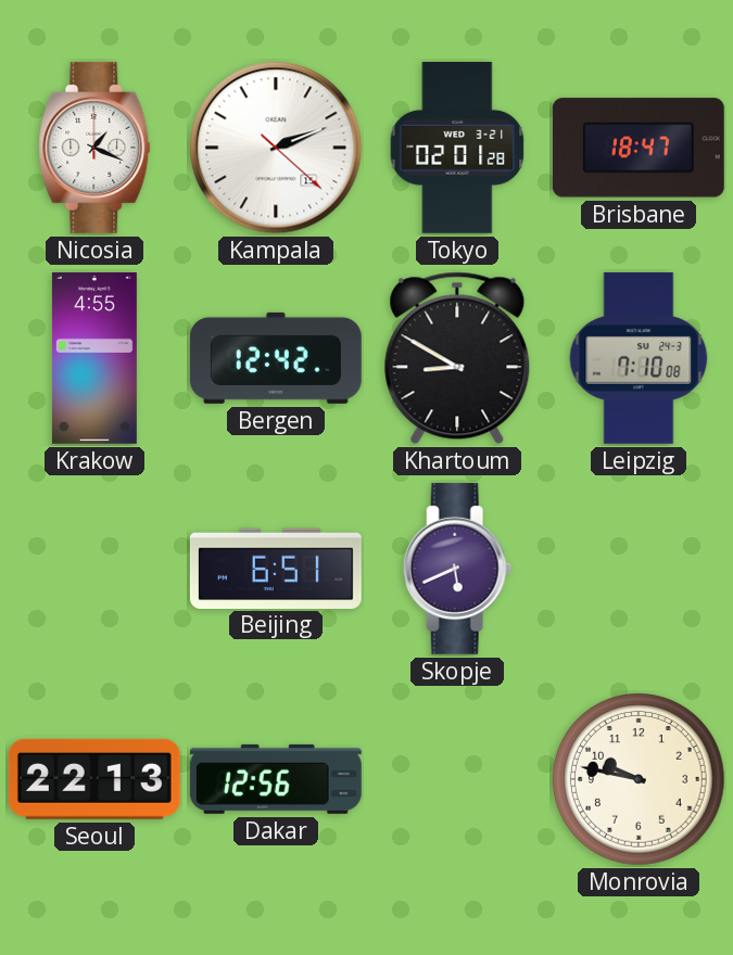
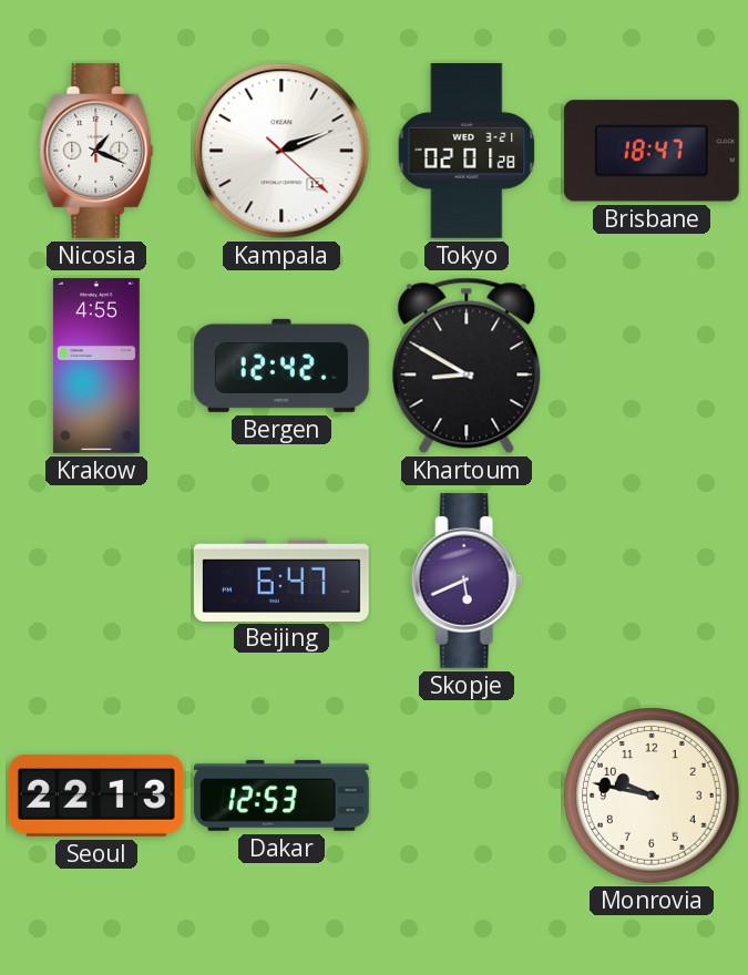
Leipzig: 7:10 -> none
Beijing: 6:51 -> 6:47
Dakar: 12:56 -> 12:53
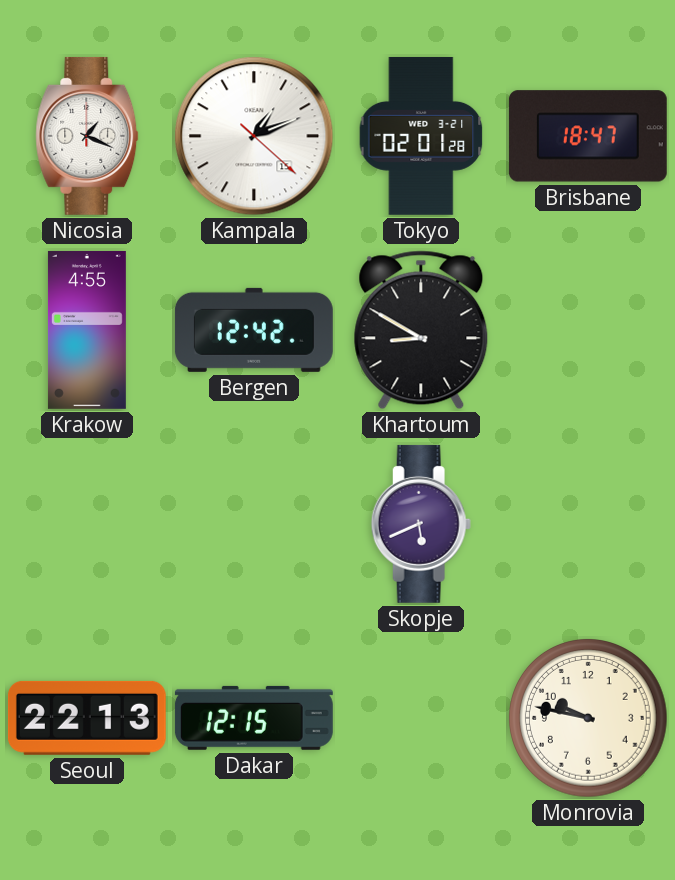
Kampala: 2:11 -> 1:11
Beijing: 6:47 -> none
Dakar: 12:53 -> 12:15
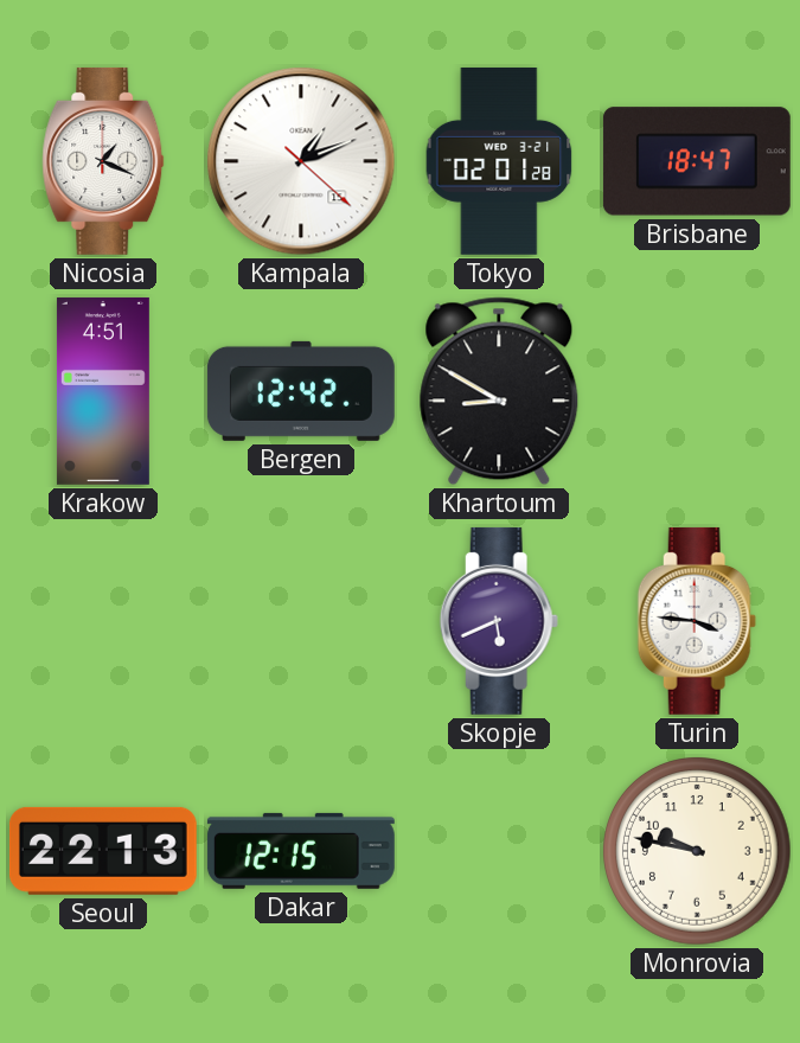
Krakow: 4:55 -> 4:51
Turin: none -> 3:46
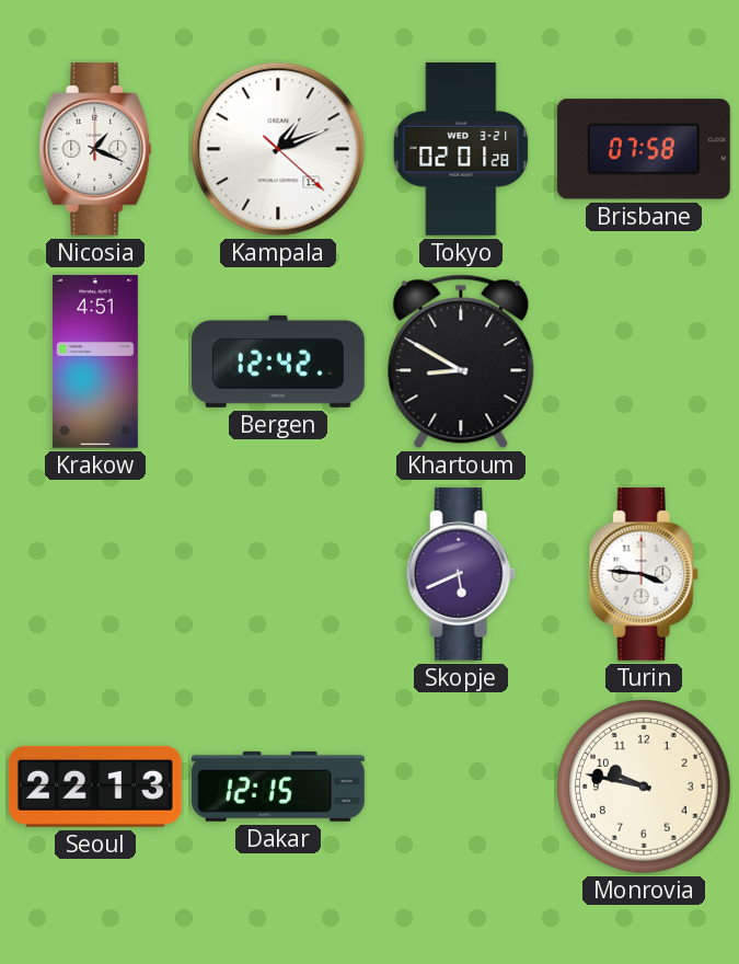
Brisbane: 18:47 -> 07:58
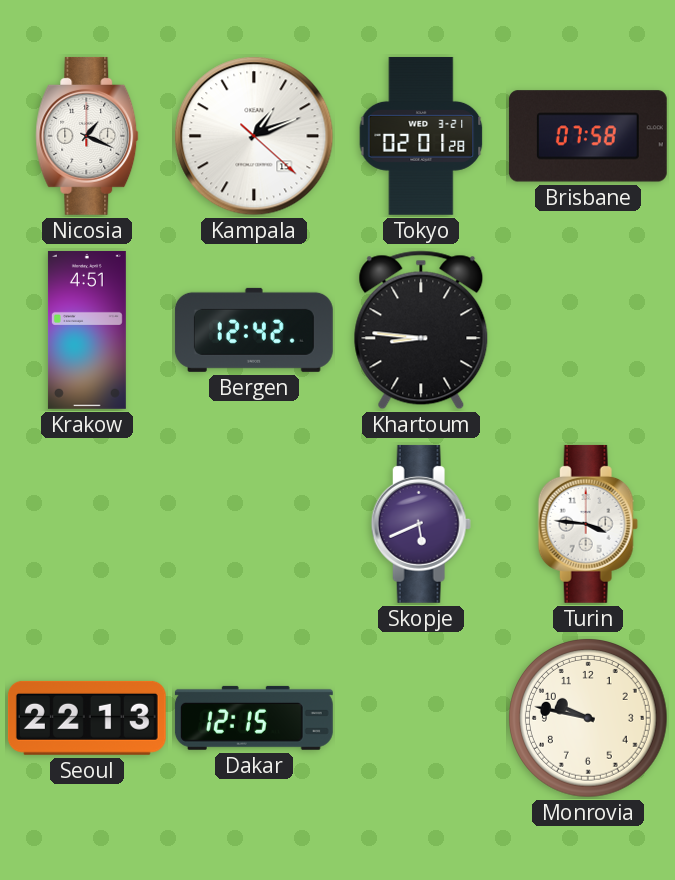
Khartoum: 8:50 -> 8:46
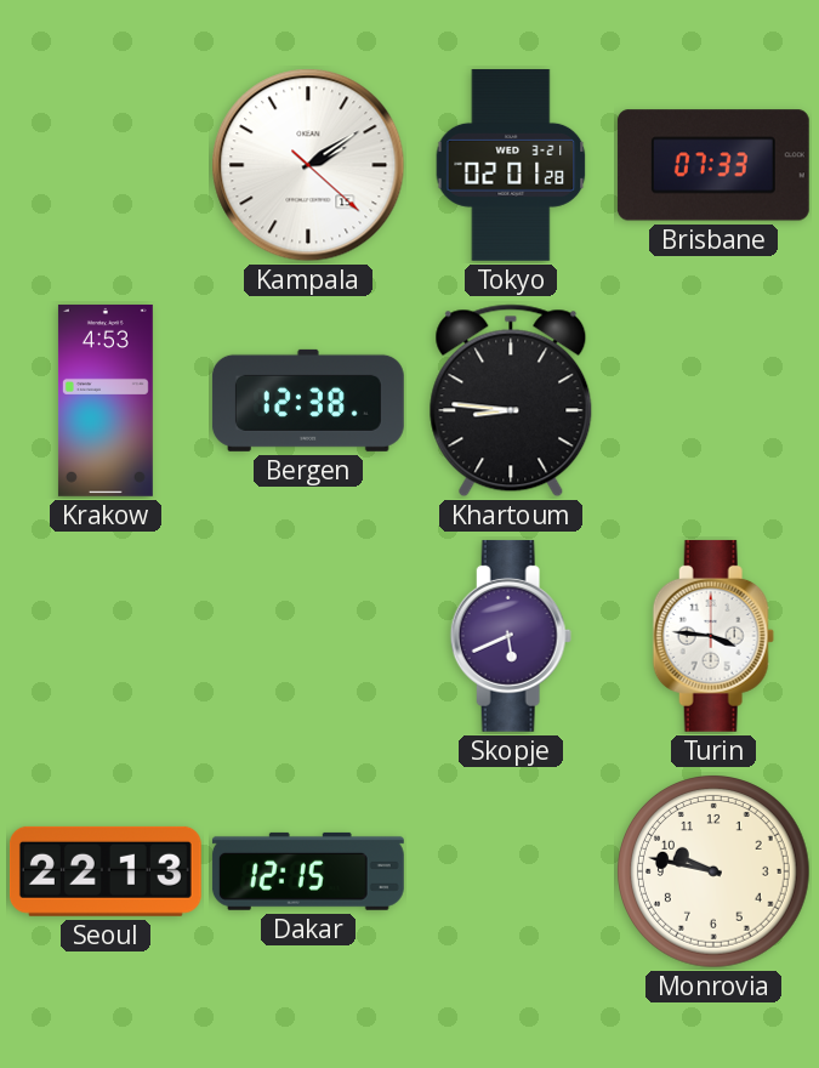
Nicosia: 1:19 -> none
Kampala: 1:11 -> 2:09
Brisbane: 07:58 -> 07:33
Krakow: 4:51 -> 4:53
Bergen: 12:42 -> 12:38
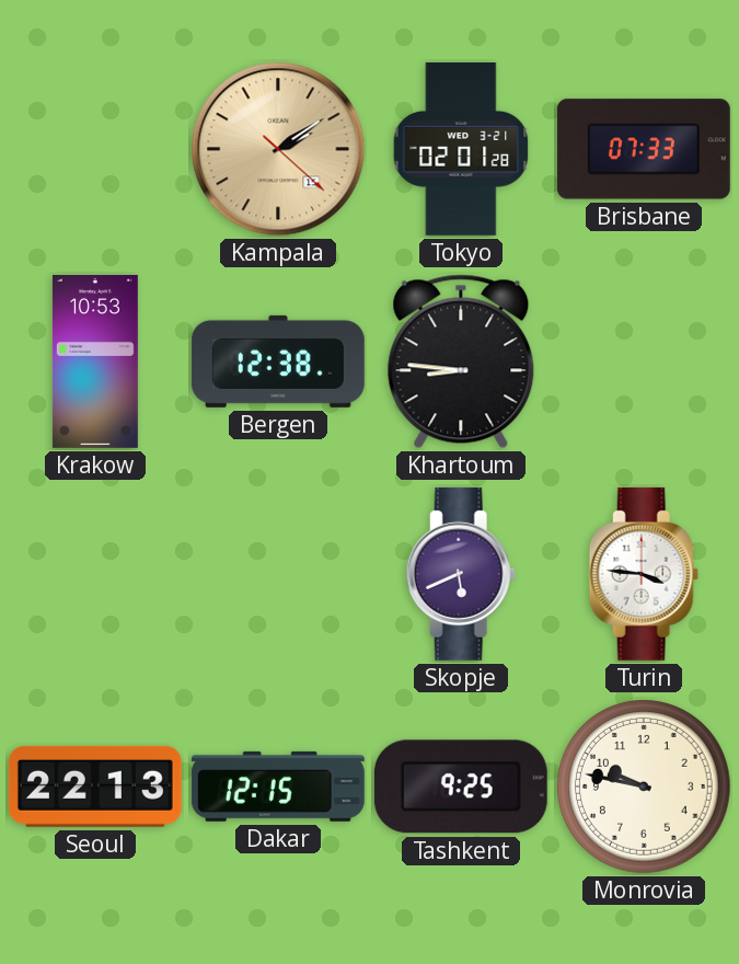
Kampala dial: white -> champagne
Krakow: 4:53 -> 10:53
Tashkent: none -> 9:25
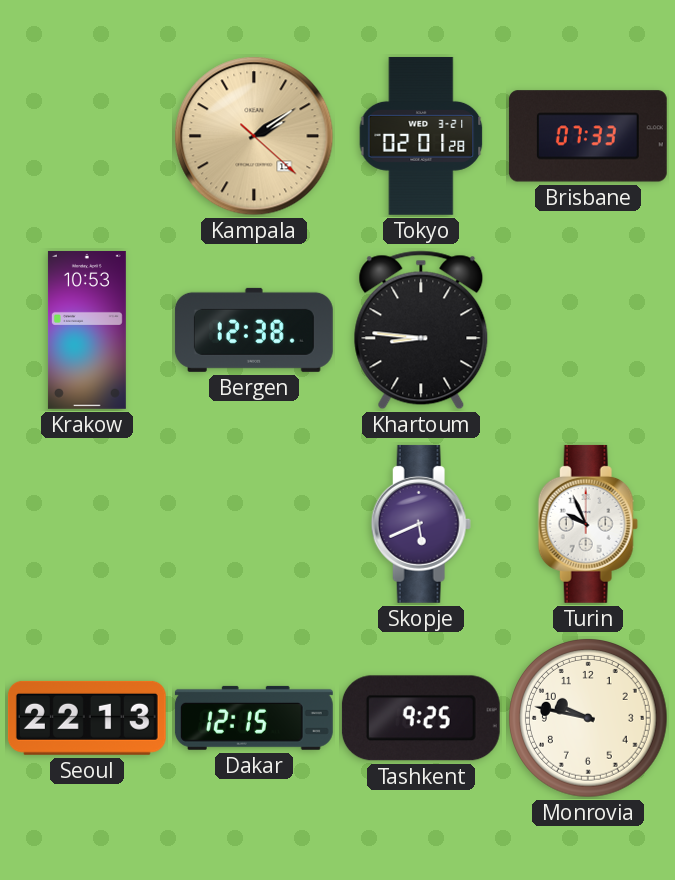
Turin: 3:46 -> 9:56
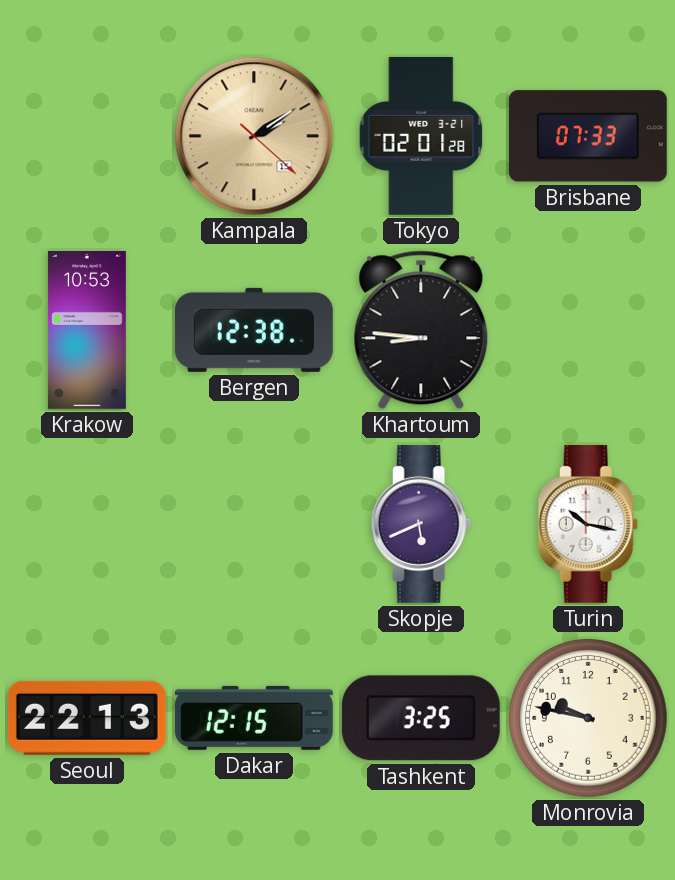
Turin: 9:56 -> 10:17
Tashkent: 9:25 -> 3:25
